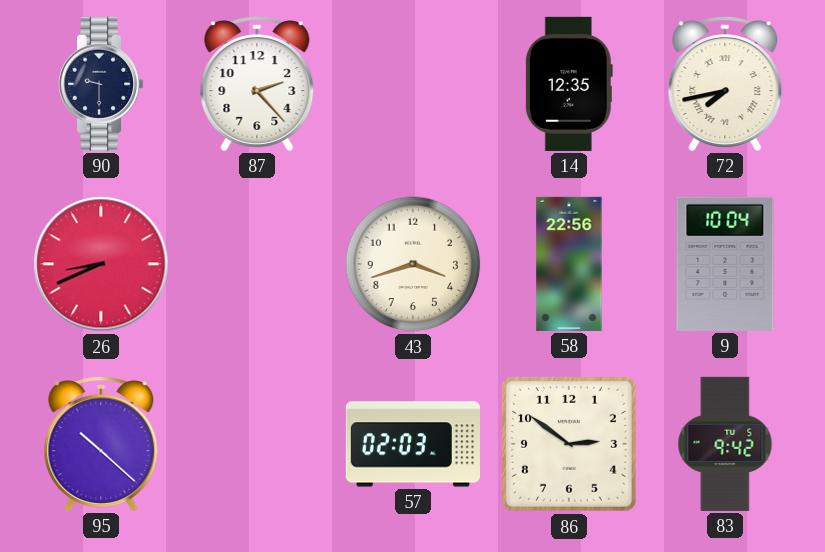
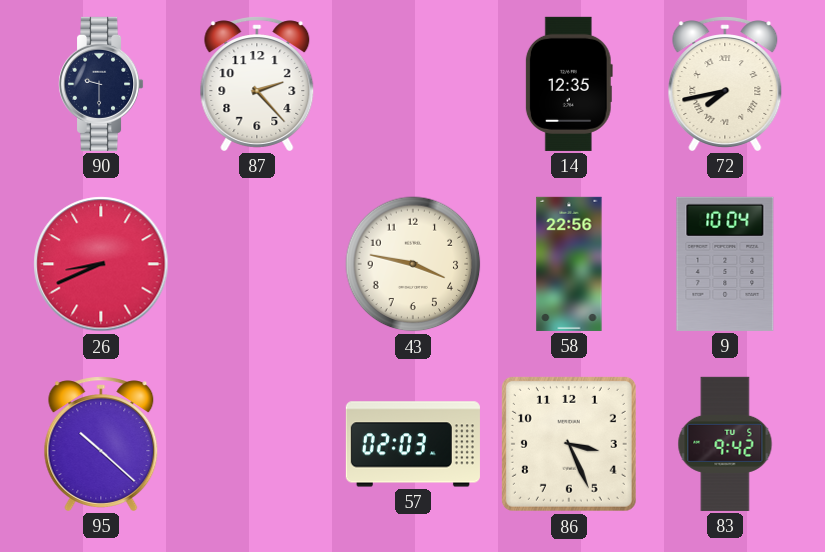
43: 3:42 -> 3:47
86: 2:51 -> 3:26
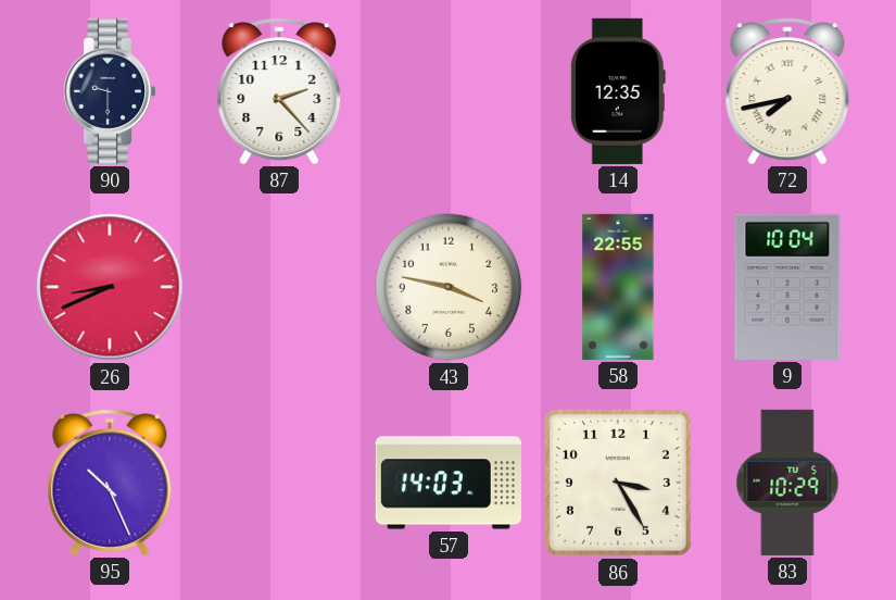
58: 22:56 -> 22:55
95: 10:22 -> 10:26
57: 02:03 -> 14:03
86: 3:26 -> 3:25
83: 9:42 -> 10:29
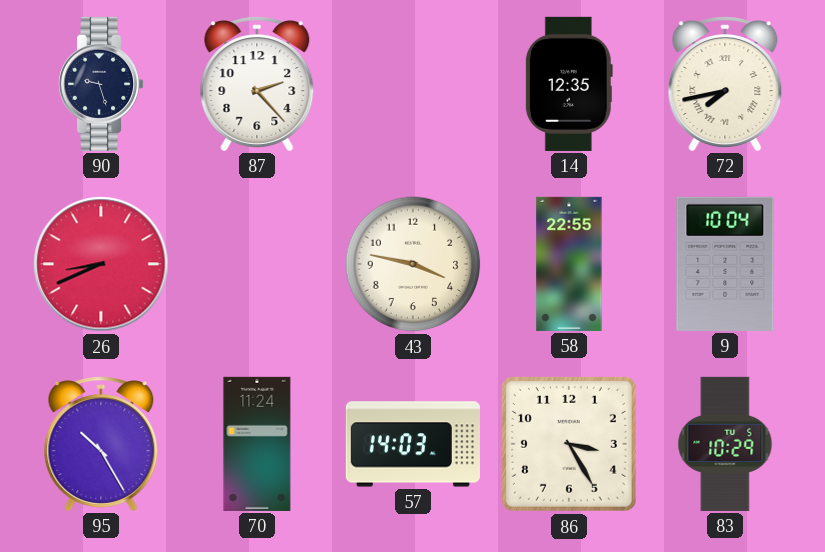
90: 9:30 -> 9:27
95: 10:26 -> 10:25
70: none -> 11:24
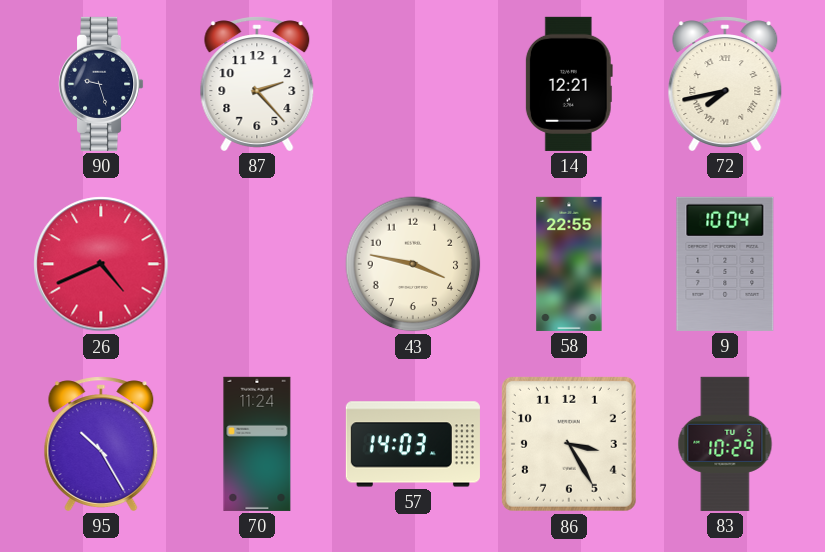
14: 12:35 -> 12:21
26: 8:41 -> 4:41
